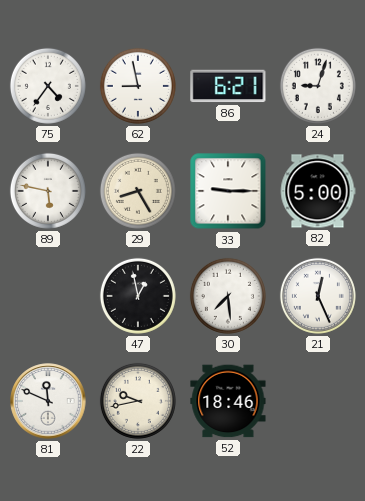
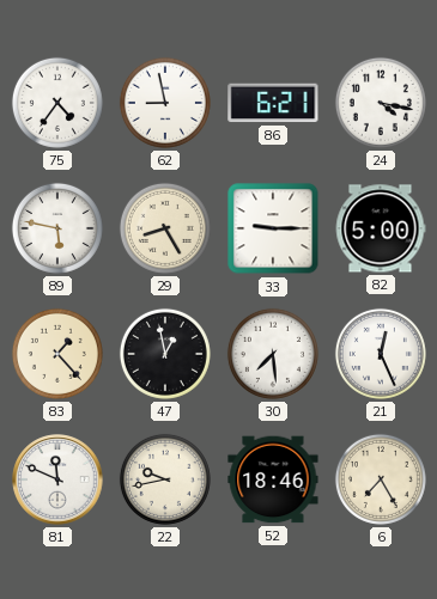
24: 9:03 -> 4:17
83: none -> 1:23
6: none -> 7:25
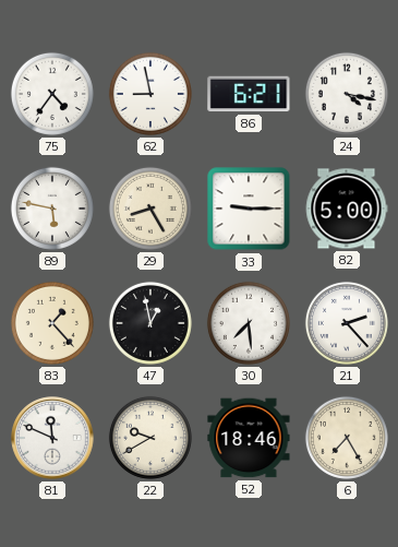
21: 12:26 -> 2:23
22: 9:43 -> 9:40
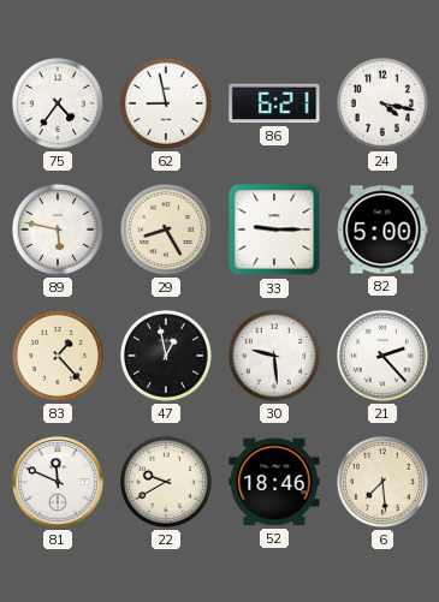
30: 7:29 -> 9:29
6: 7:25 -> 7:29
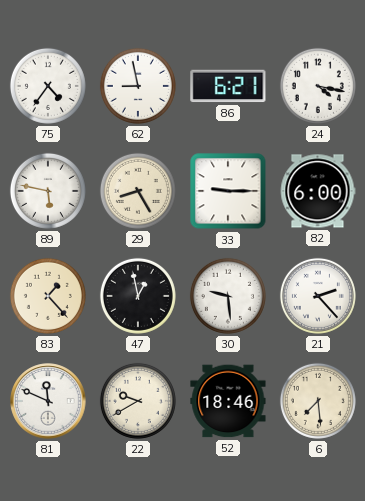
82: 5:00 -> 6:00
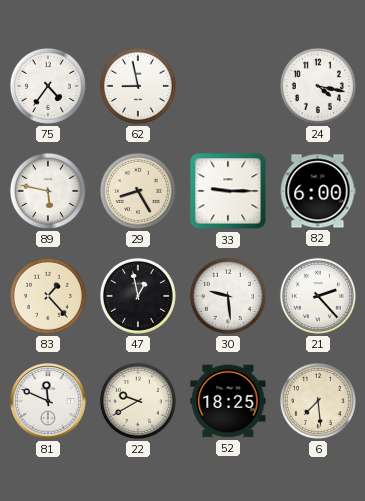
86: 6:21 -> none
52: 18:46 -> 18:25
